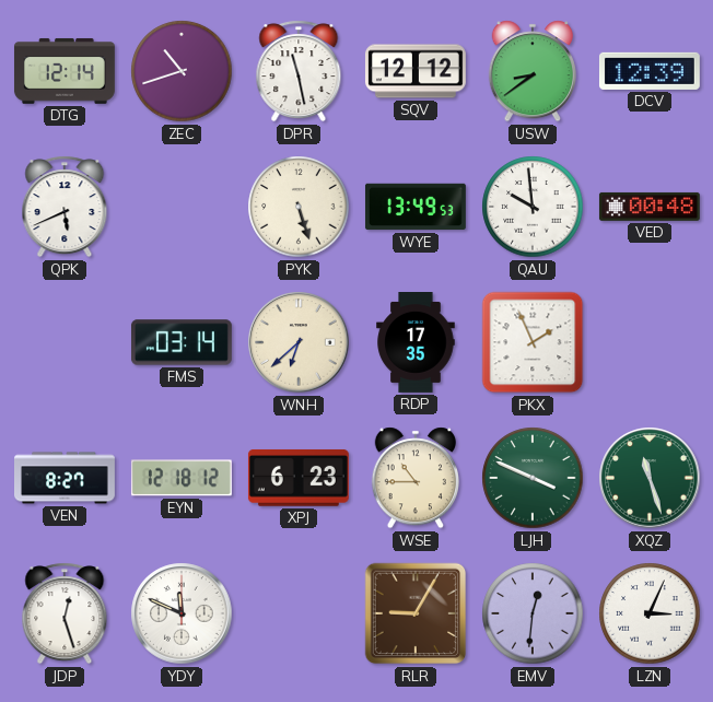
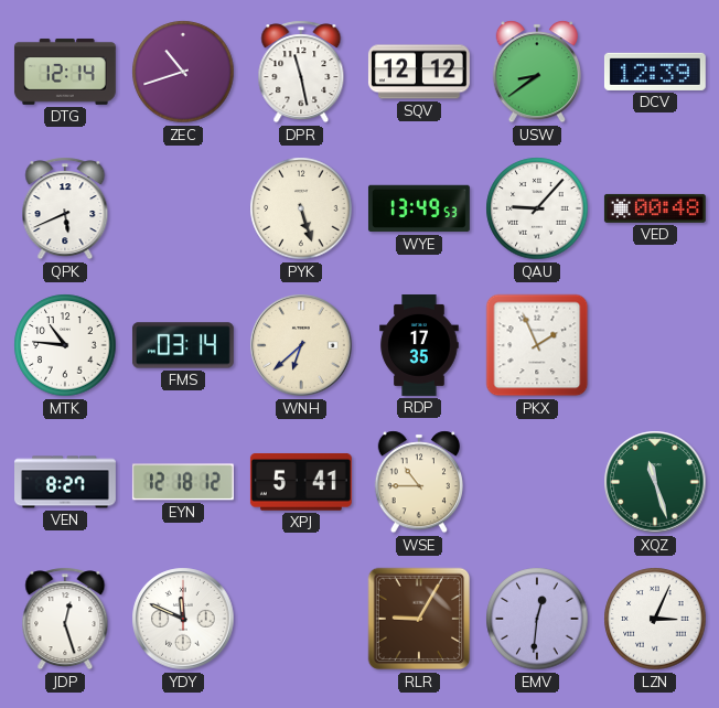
QAU: 9:59 -> 9:07
MTK: none -> 10:46
XPJ: 6:23 -> 5:41
LJH: 3:49 -> none
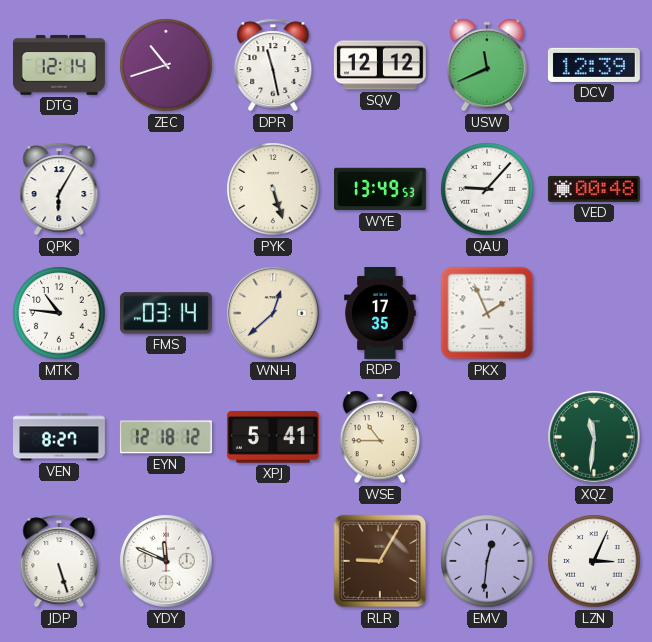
USW: 8:39 -> 11:41
QPK: 5:41 -> 6:05
WNH: 6:38 -> 12:38
XQZ: 11:27 -> 11:31
JDP: 12:27 -> 5:27
